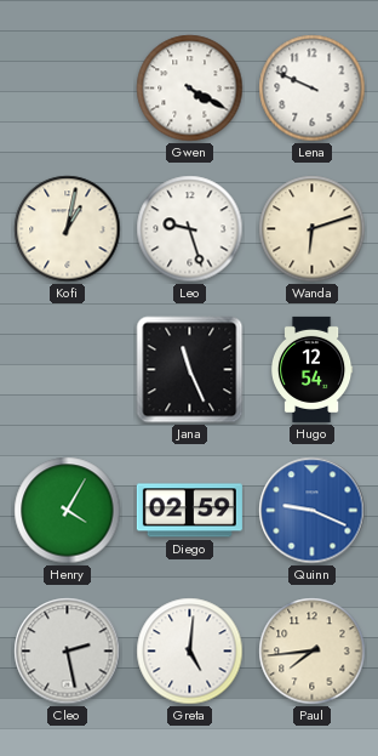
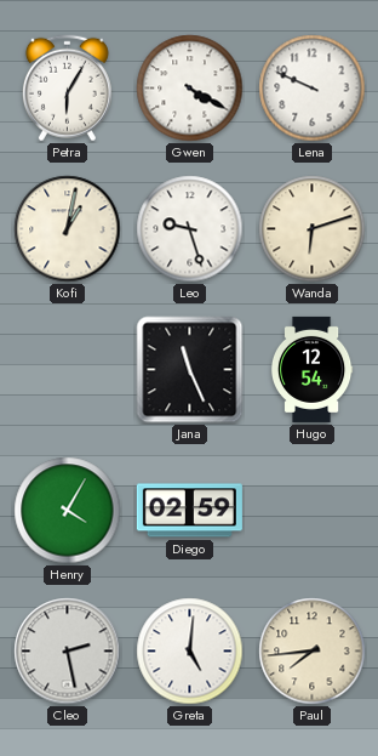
Petra: none -> 6:05
Quinn: 9:19 -> none
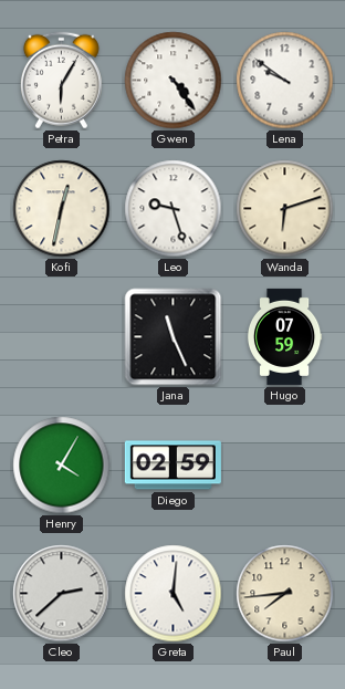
Gwen: 4:20 -> 4:24
Lena: 9:49 -> 9:51
Kofi: 1:02 -> 12:32
Hugo: 12:54 -> 07:59
Cleo: 2:28 -> 2:38
